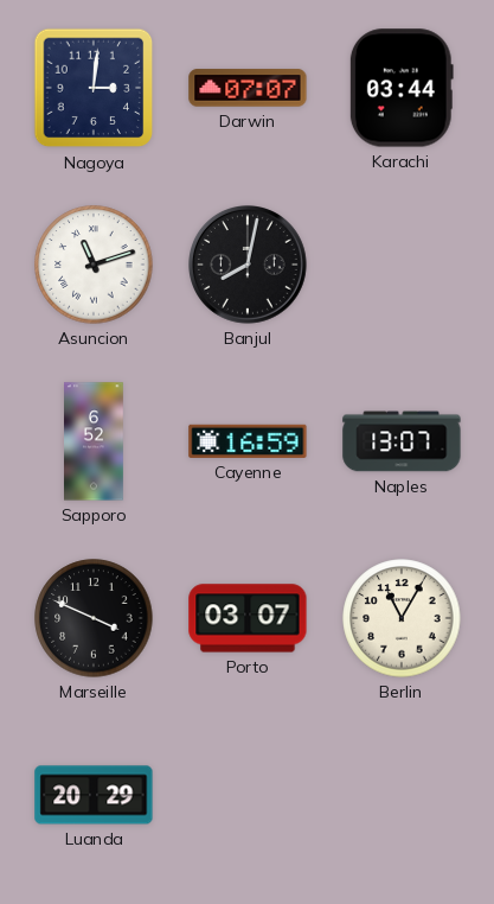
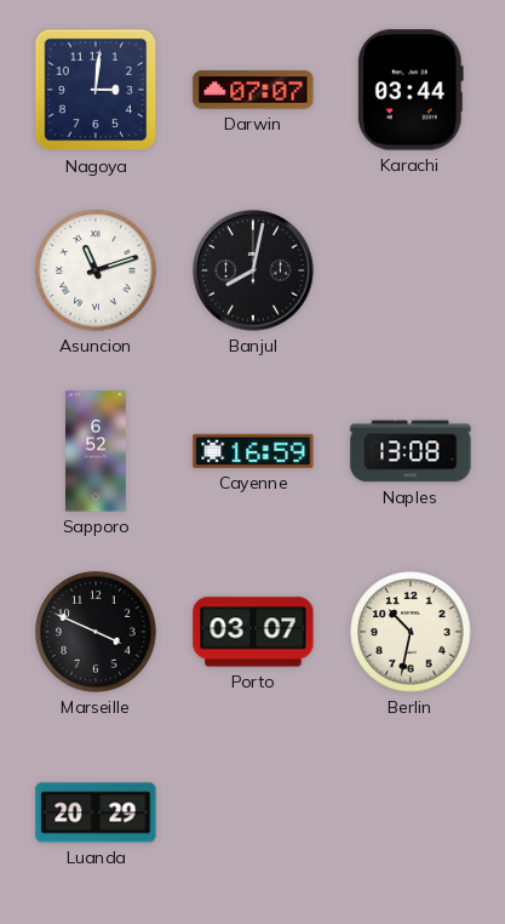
Naples: 13:07 -> 13:08
Berlin: 11:05 -> 10:32
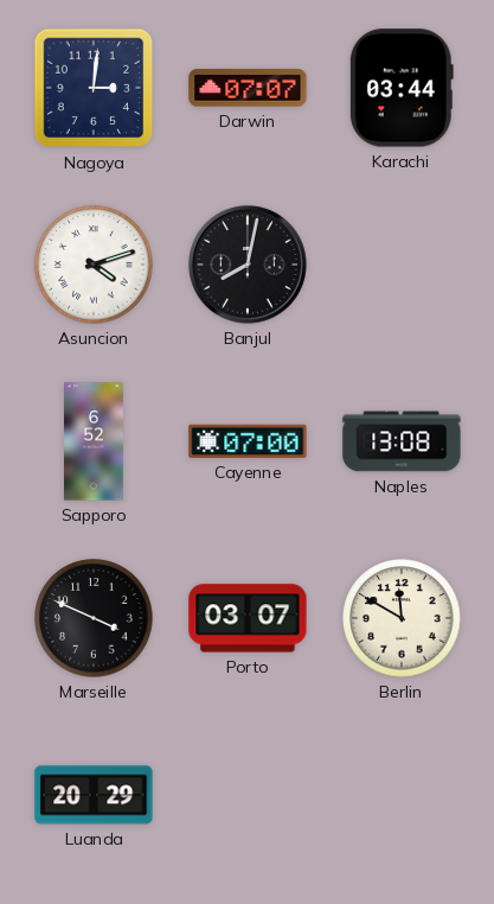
Asuncion: 11:12 -> 4:12
Cayenne: 16:59 -> 07:00
Berlin: 10:32 -> 11:50
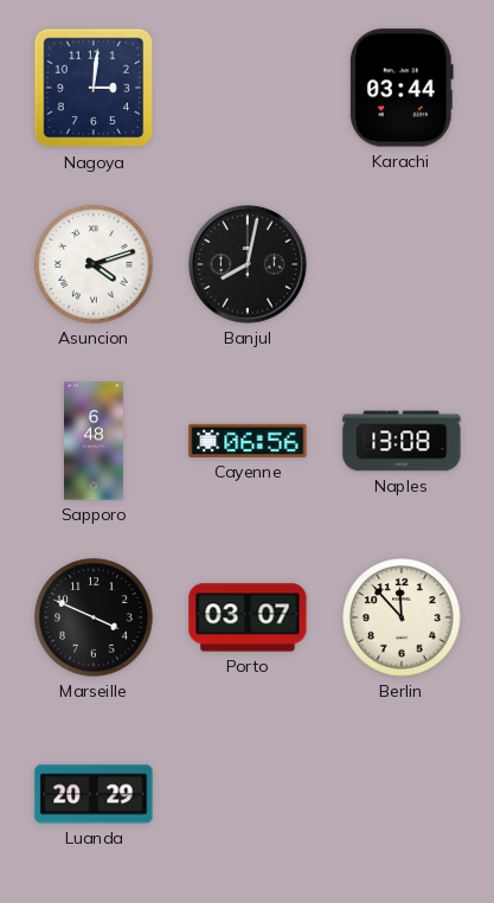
Darwin: 07:07 -> none
Sapporo: 6:52 -> 6:48
Cayenne: 07:00 -> 06:56
Berlin: 11:50 -> 11:53
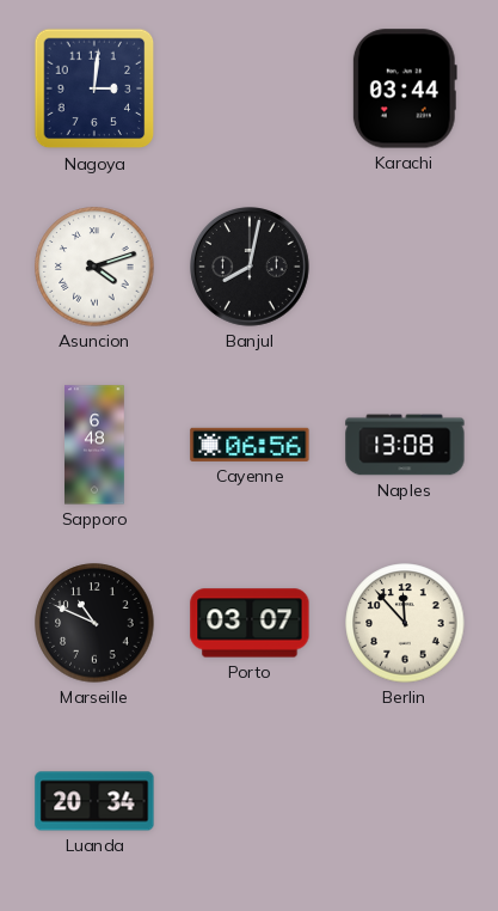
Marseille: 3:49 -> 10:49
Luanda: 20:29 -> 20:34
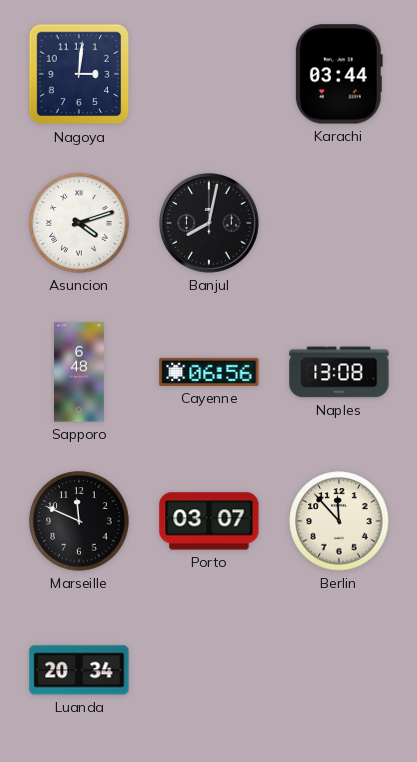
Marseille: 10:49 -> 11:49
